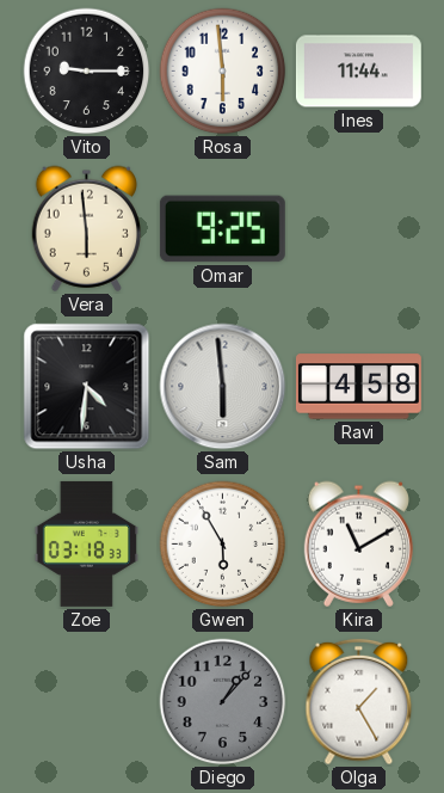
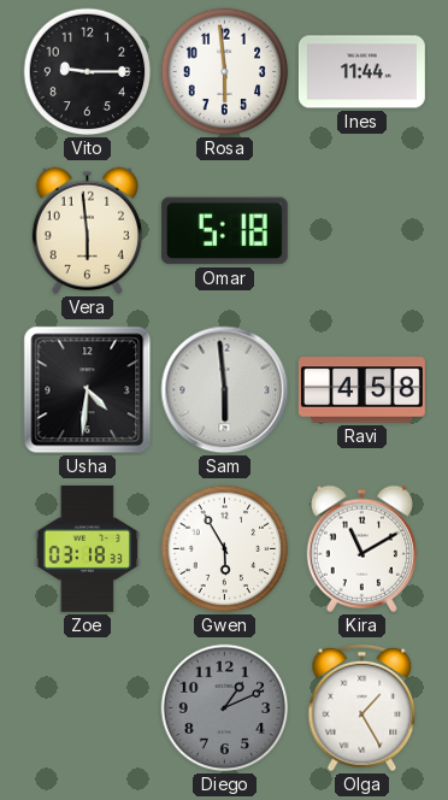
Omar: 9:25 -> 5:18
Diego: 1:07 -> 1:11
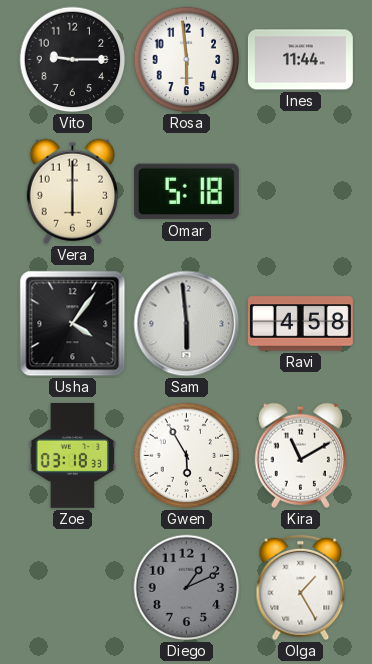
Vera: 5:59 -> 6:00
Usha: 4:31 -> 4:06
